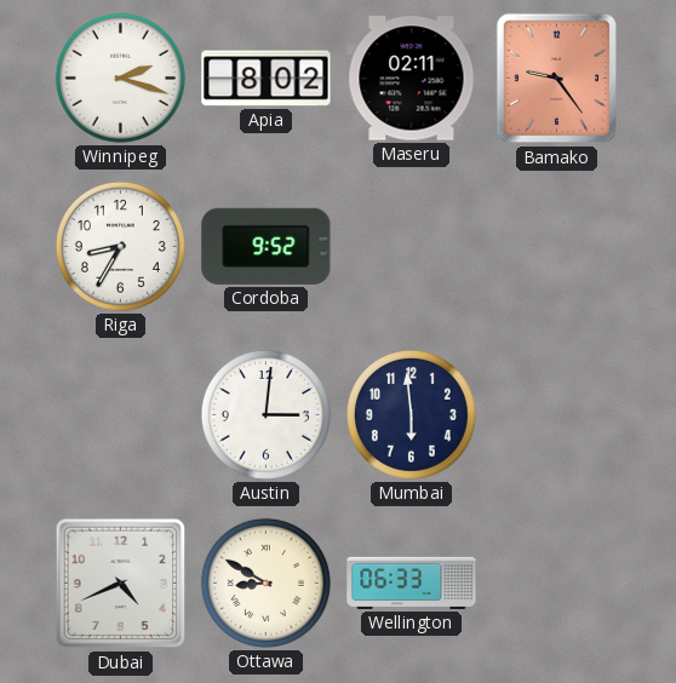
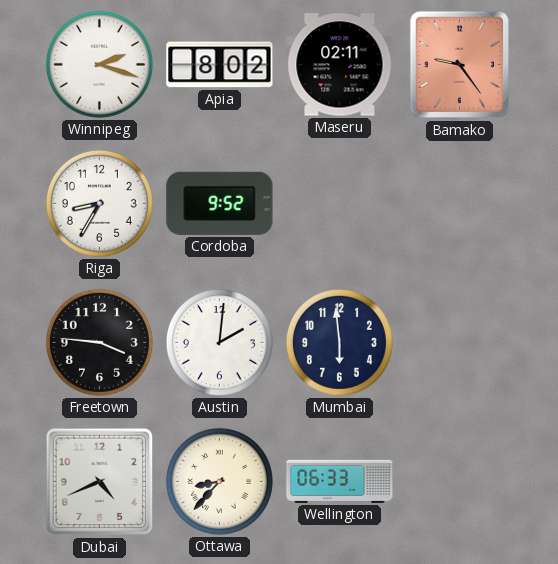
Freetown: none -> 3:46
Austin: 3:01 -> 2:01
Ottawa: 8:50 -> 8:37
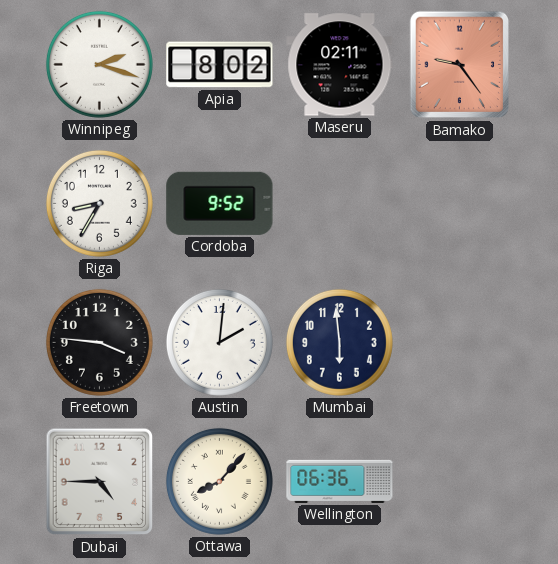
Dubai: 4:41 -> 4:45
Ottawa: 8:37 -> 8:07
Wellington: 06:33 -> 06:36
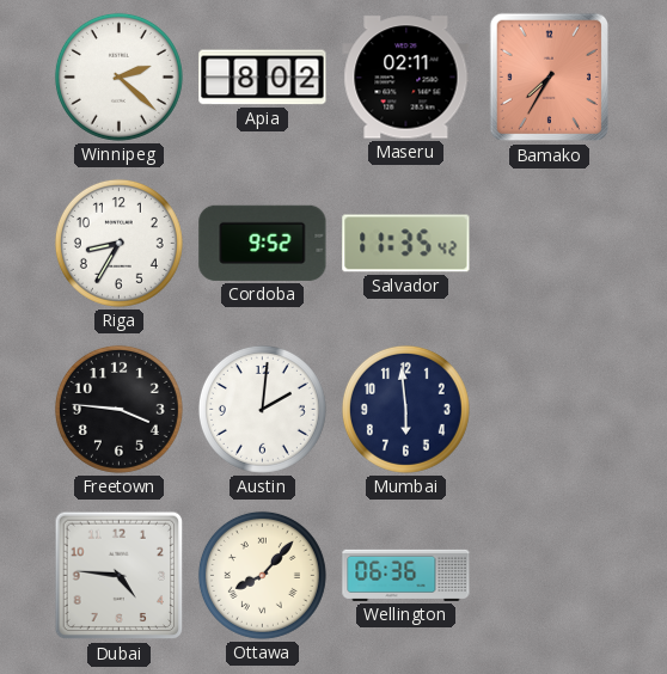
Winnipeg: 2:18 -> 2:22
Bamako: 9:24 -> 7:35
Salvador: none -> 11:35
Dubai: 4:45 -> 4:46
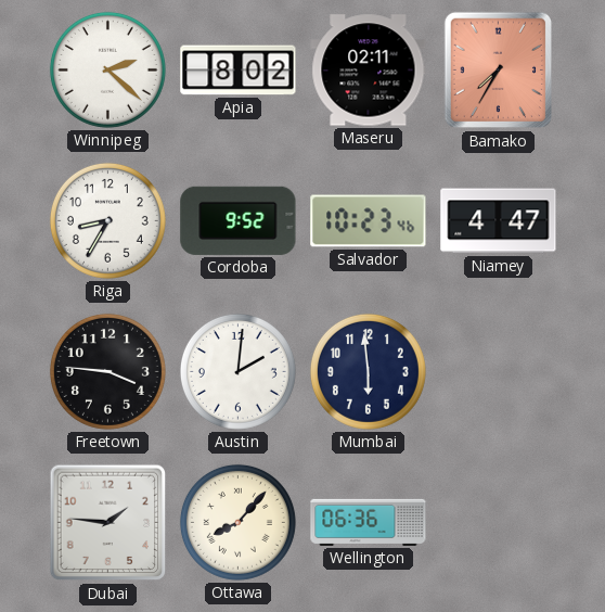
Salvador: 11:35 -> 10:23
Niamey: none -> 4:47
Dubai: 4:46 -> 1:46
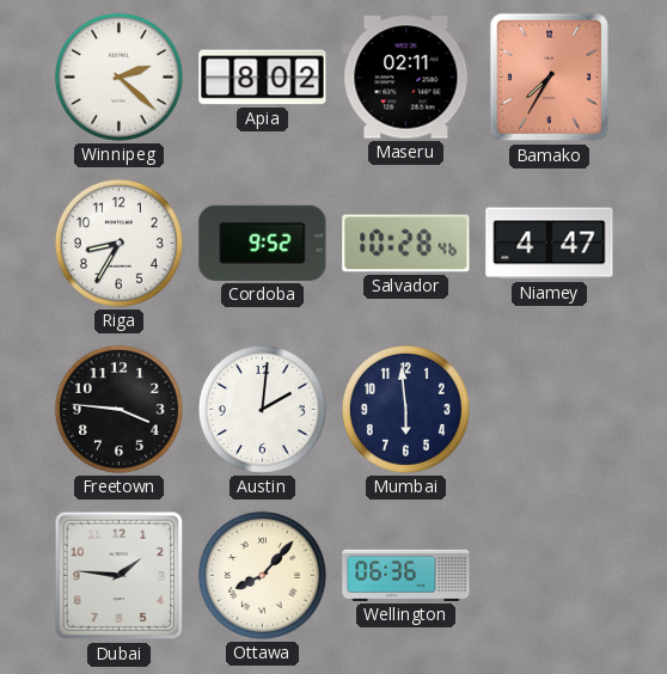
Salvador: 10:23 -> 10:28
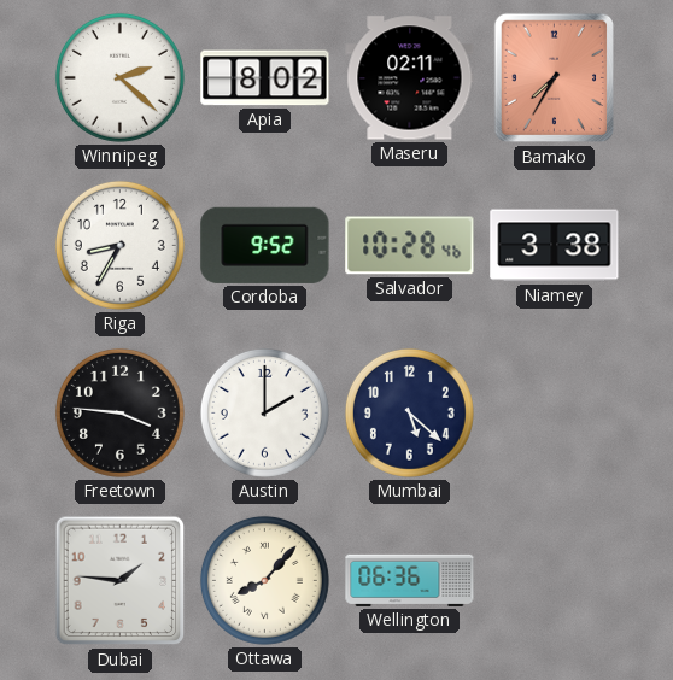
Niamey: 4:47 -> 3:38
Austin: 2:01 -> 2:00
Mumbai: 5:59 -> 5:22
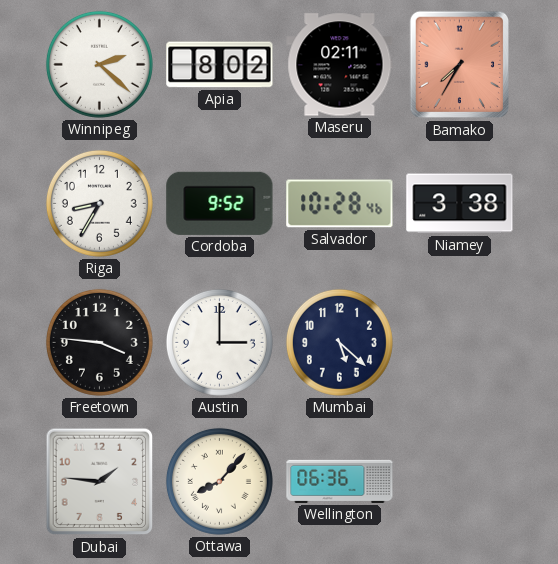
Austin: 2:00 -> 3:00
